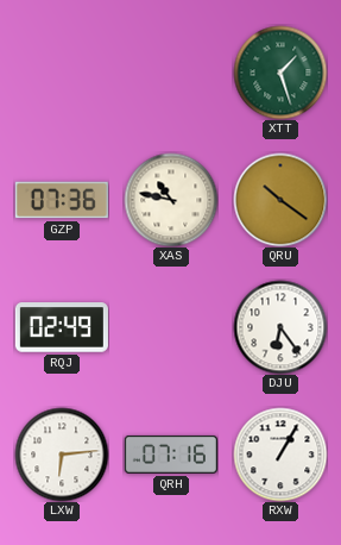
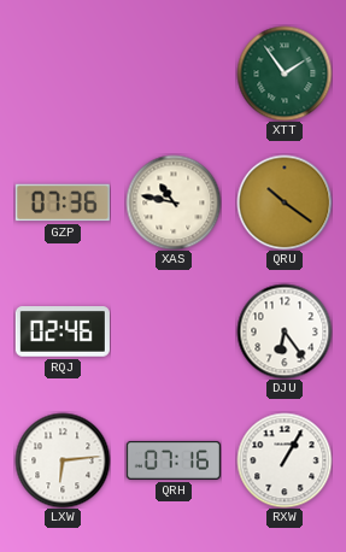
XTT: 1:27 -> 1:54
RQJ: 02:49 -> 02:46
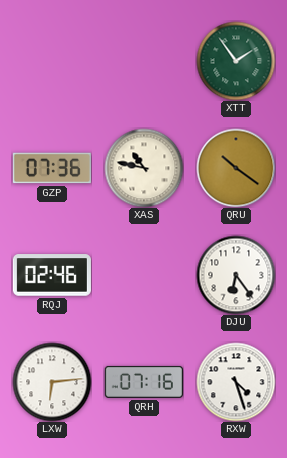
RXW: 1:05 -> 4:27
